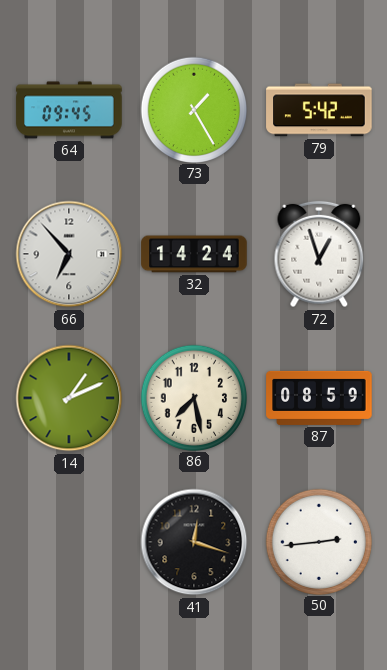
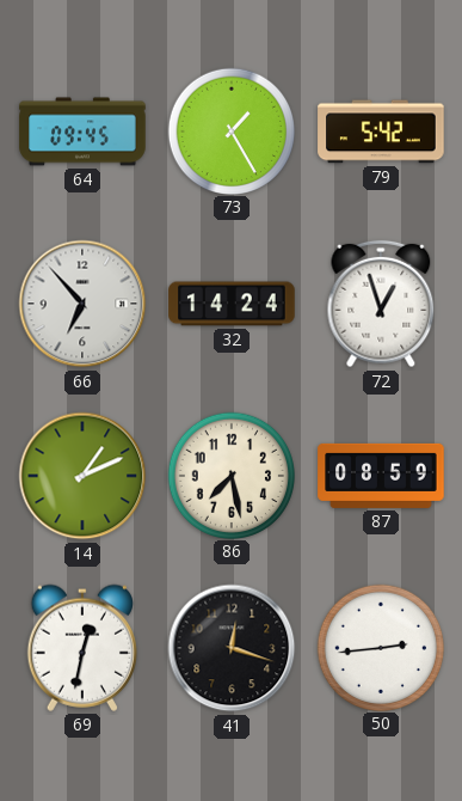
69: none -> 12:32
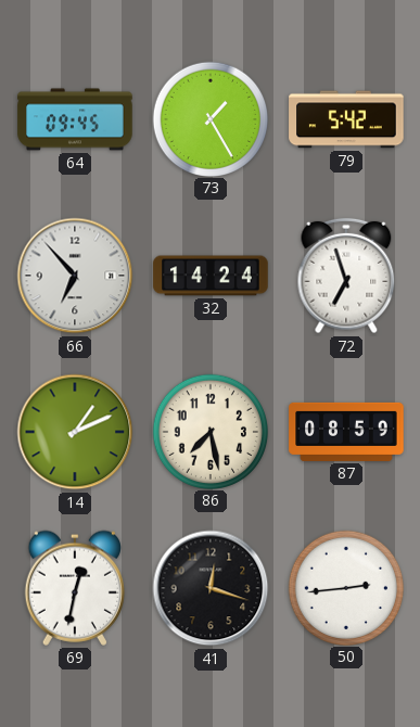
72: 12:57 -> 6:57
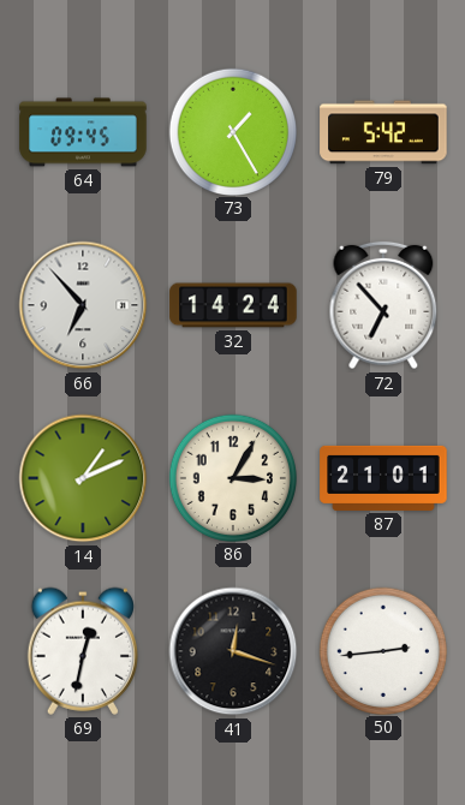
72: 6:57 -> 6:53
86: 7:28 -> 3:05
87: 08:59 -> 21:01
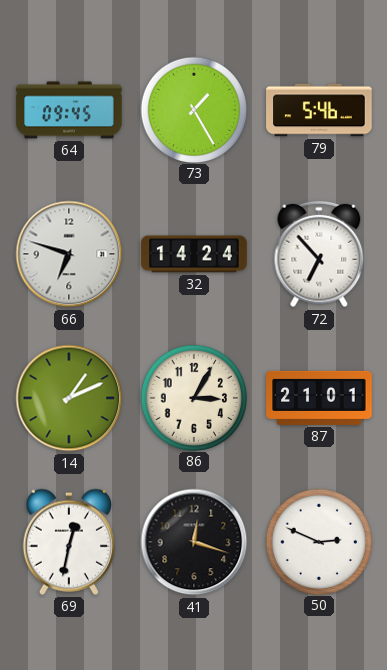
79: 5:42 -> 5:46
66: 6:53 -> 6:48
50: 2:44 -> 2:49
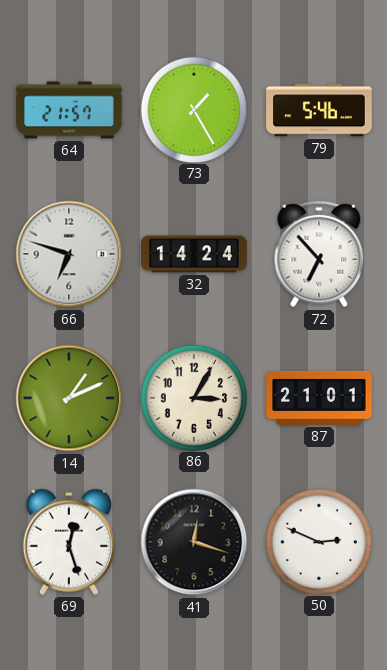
64: 09:45 -> 21:57
69: 12:32 -> 12:27
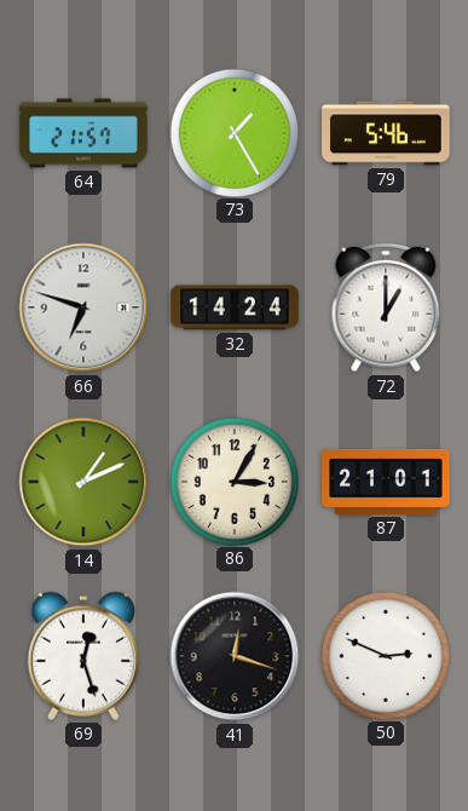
72: 6:53 -> 1:00
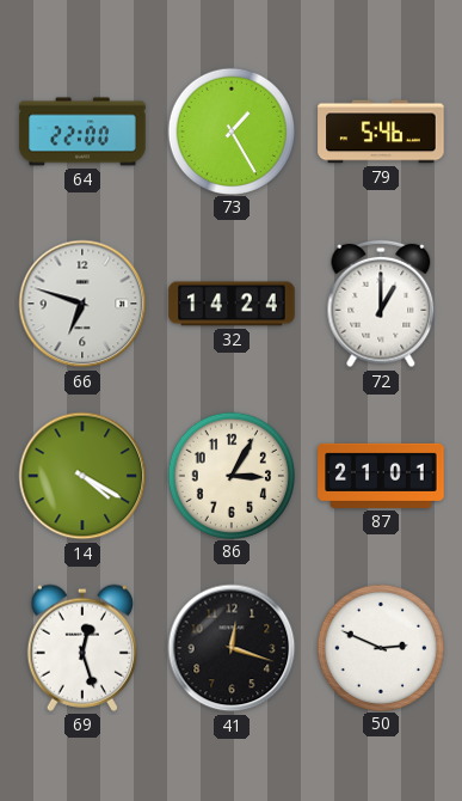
64: 21:57 -> 22:00
14: 1:11 -> 4:20
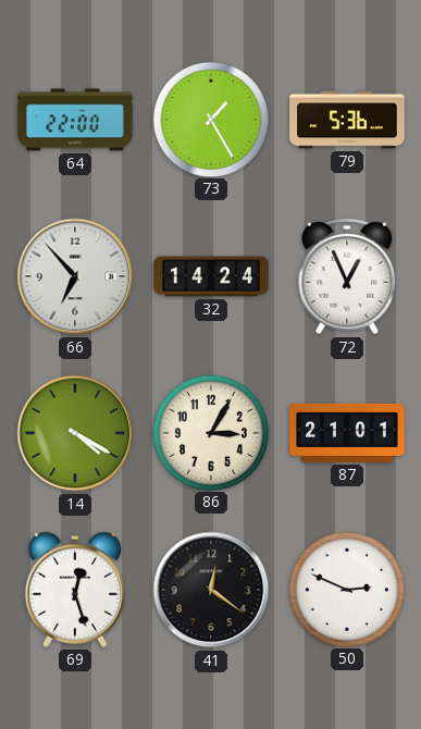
79: 5:46 -> 5:36
66: 6:48 -> 6:53
72: 1:00 -> 12:56
41: 12:18 -> 12:21
